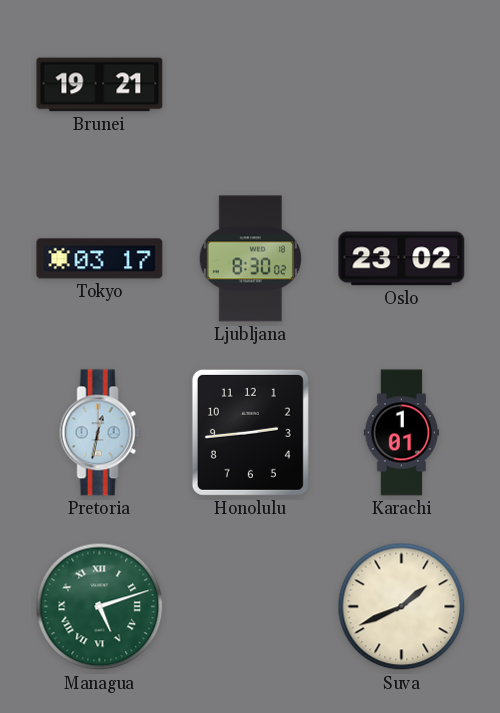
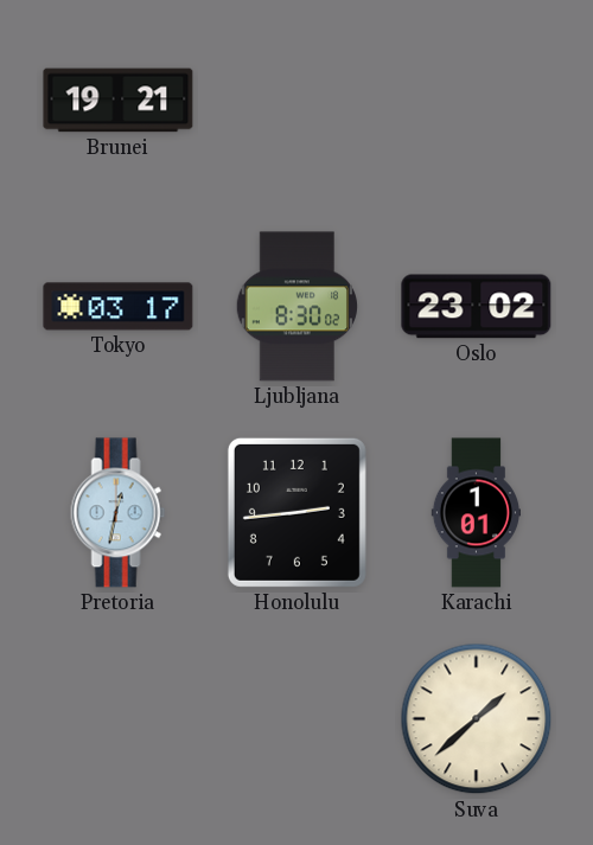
Managua: 5:12 -> none
Suva: 1:41 -> 1:38
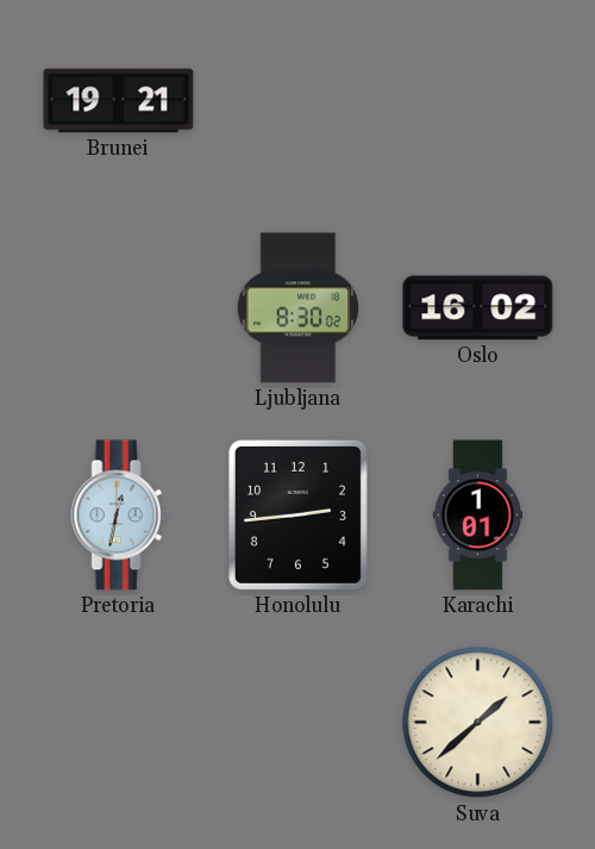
Tokyo: 03:17 -> none
Oslo: 23:02 -> 16:02
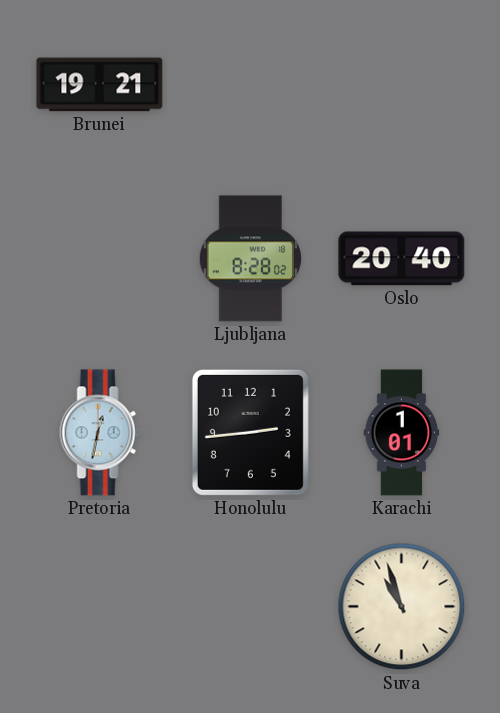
Ljubljana: 8:30 -> 8:28
Oslo: 16:02 -> 20:40
Suva: 1:38 -> 10:57
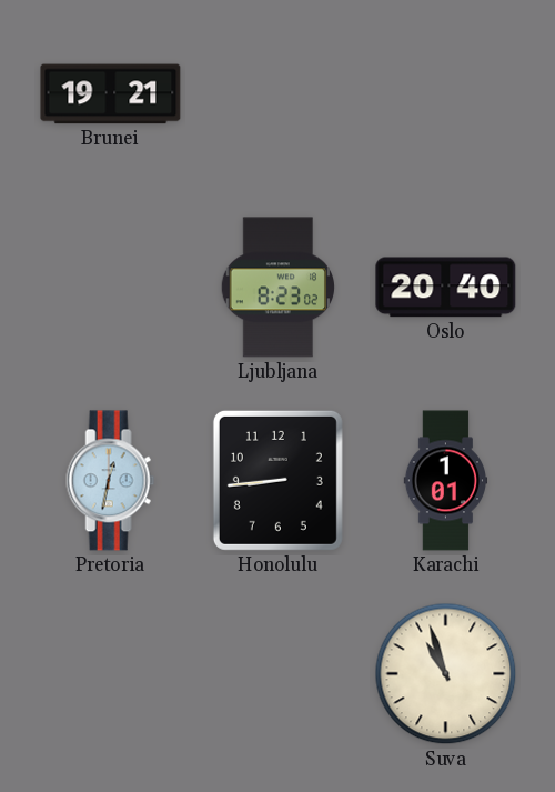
Ljubljana: 8:28 -> 8:23
Honolulu: 2:44 -> 8:44
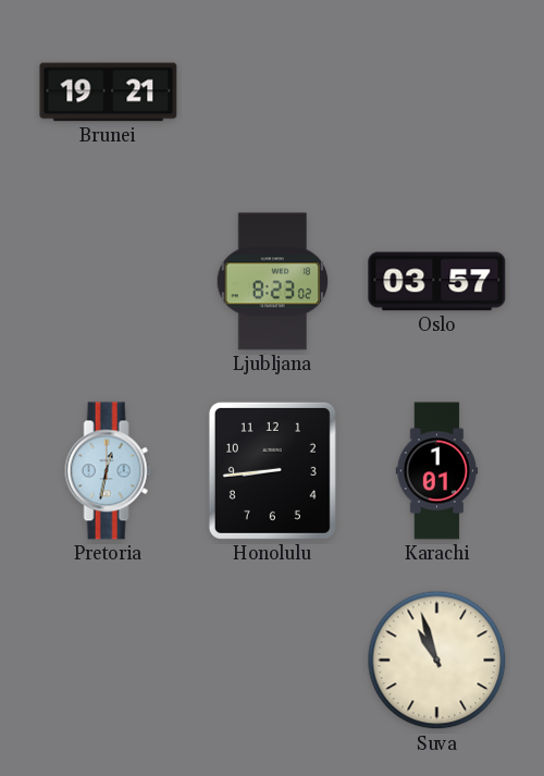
Oslo: 20:40 -> 03:57
